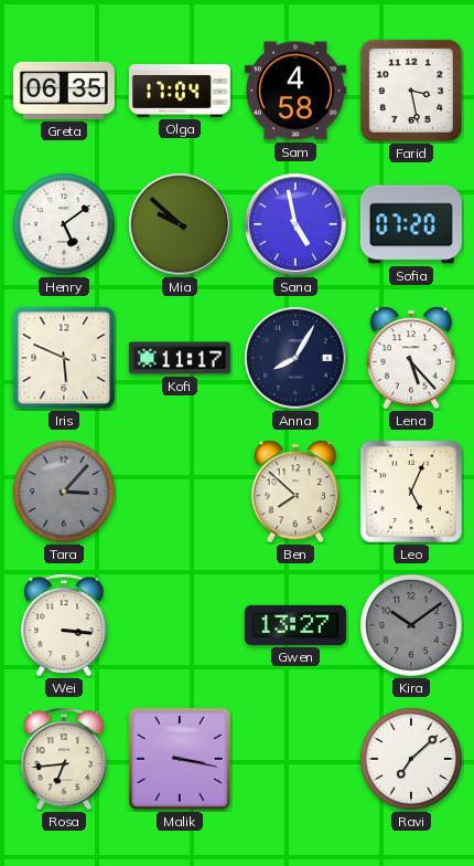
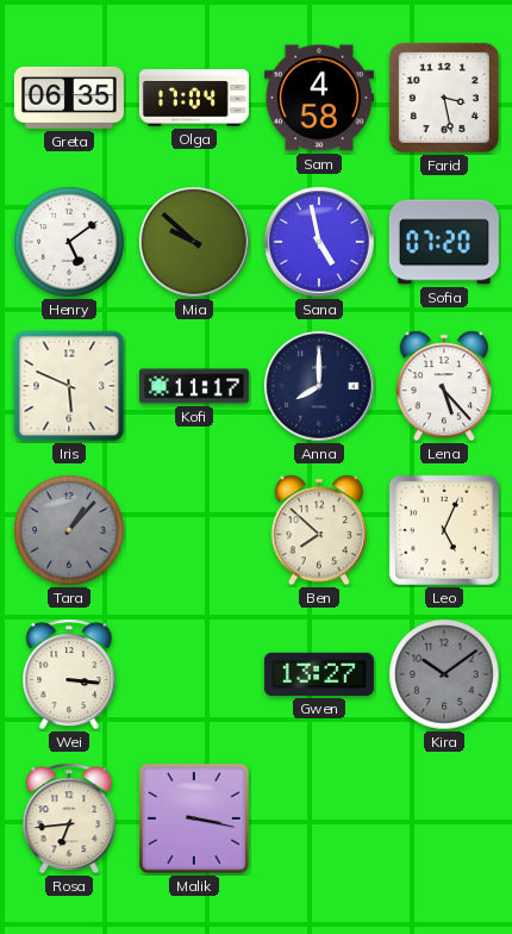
Anna: 8:05 -> 8:00
Tara: 3:07 -> 1:07
Ravi: 7:08 -> none
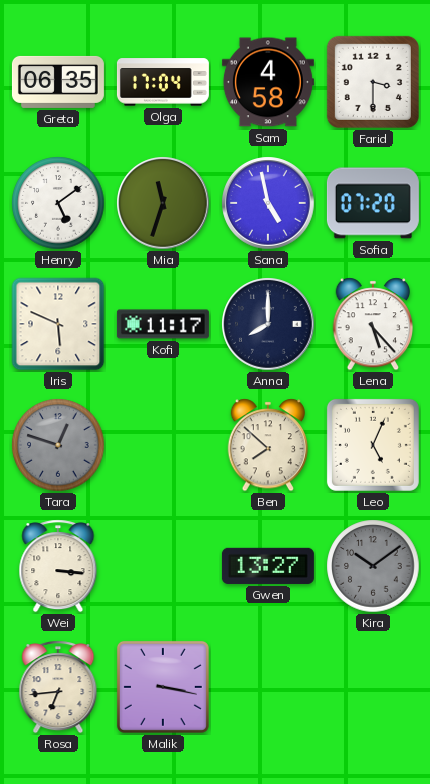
Farid: 3:28 -> 3:30
Mia: 9:52 -> 11:33
Tara: 1:07 -> 12:48
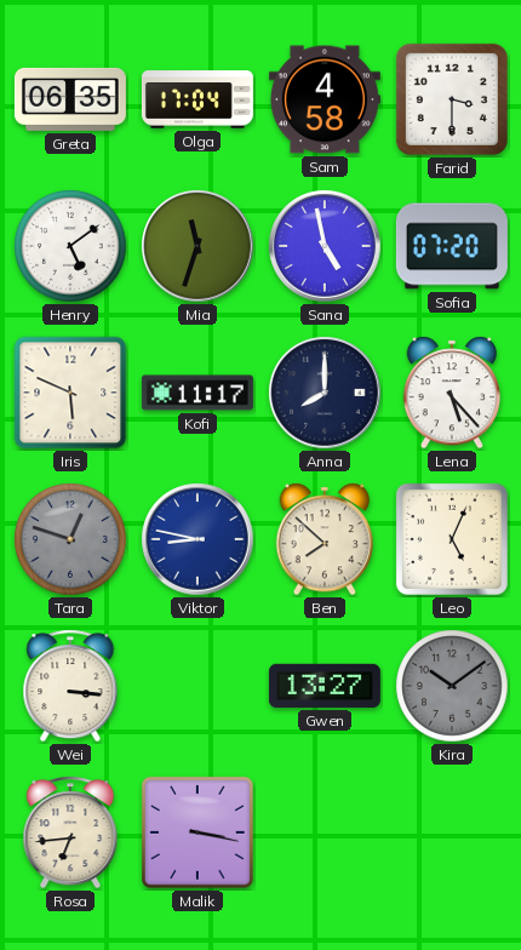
Viktor: none -> 8:47
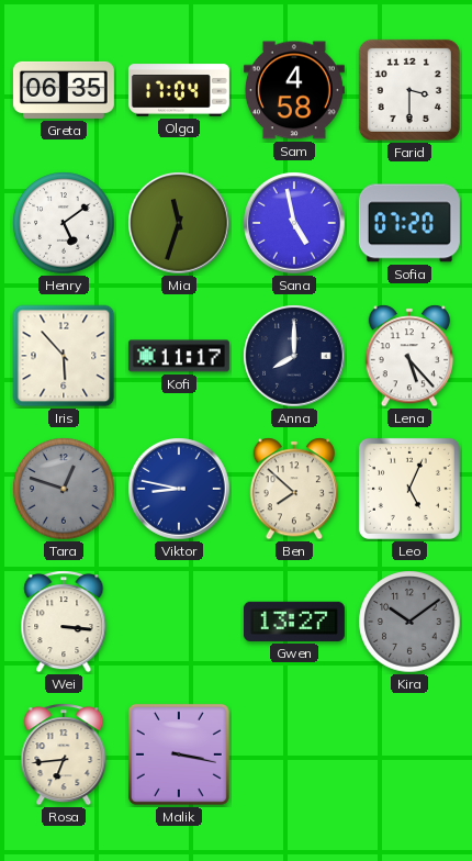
Iris: 5:49 -> 5:53
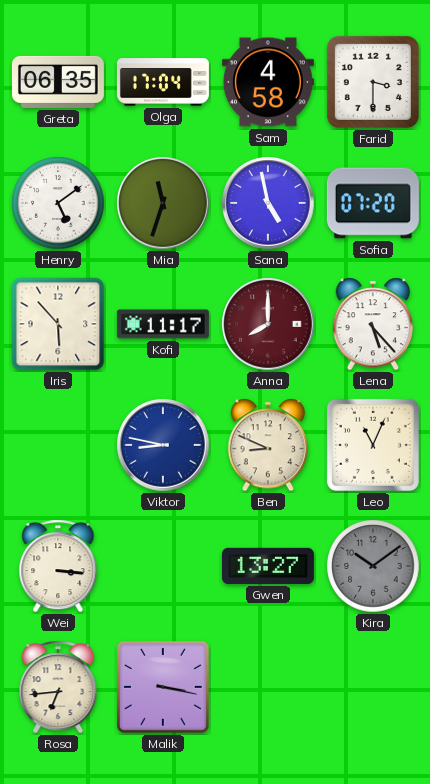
Anna dial: navy -> burgundy
Tara: 12:48 -> none
Ben: 7:52 -> 8:49
Leo: 5:04 -> 11:04
